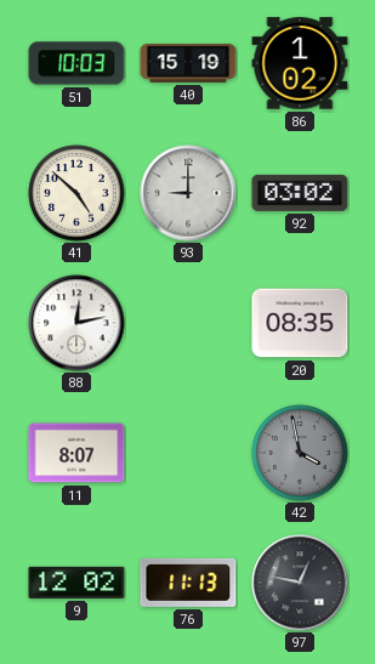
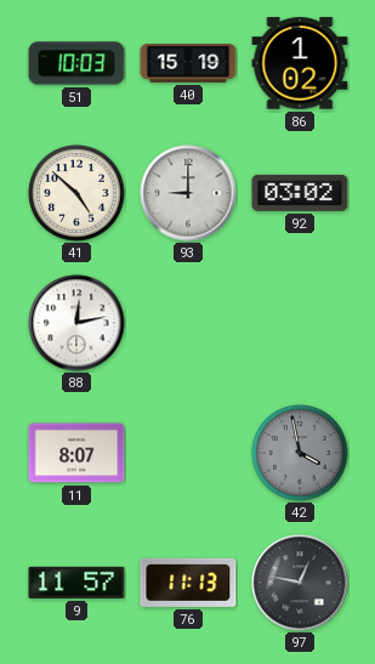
20: 08:35 -> none
9: 12:02 -> 11:57
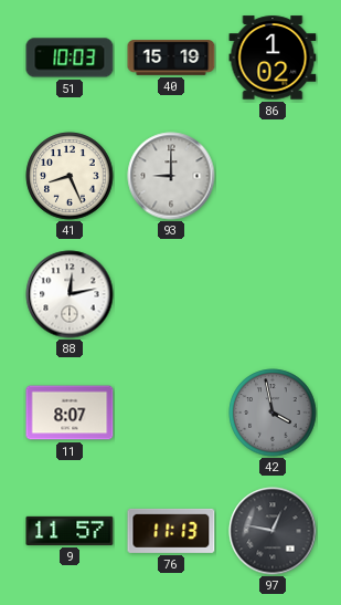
41: 4:52 -> 8:26
92: 03:02 -> none
